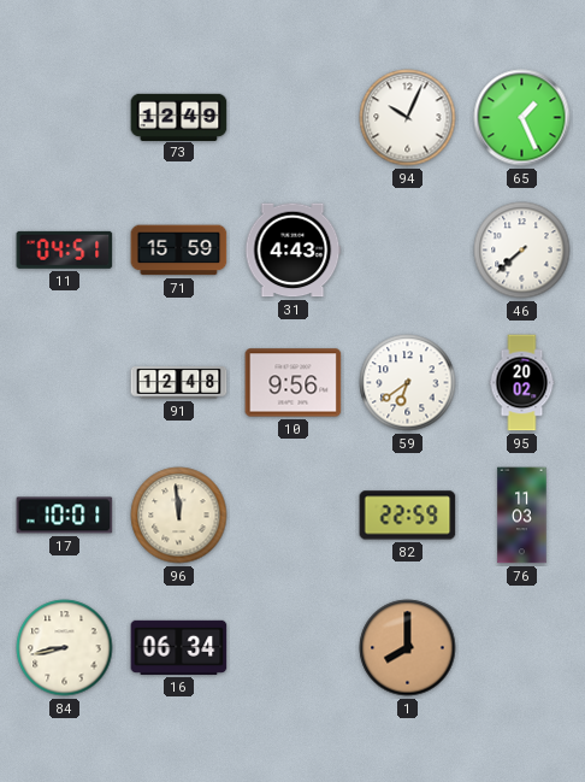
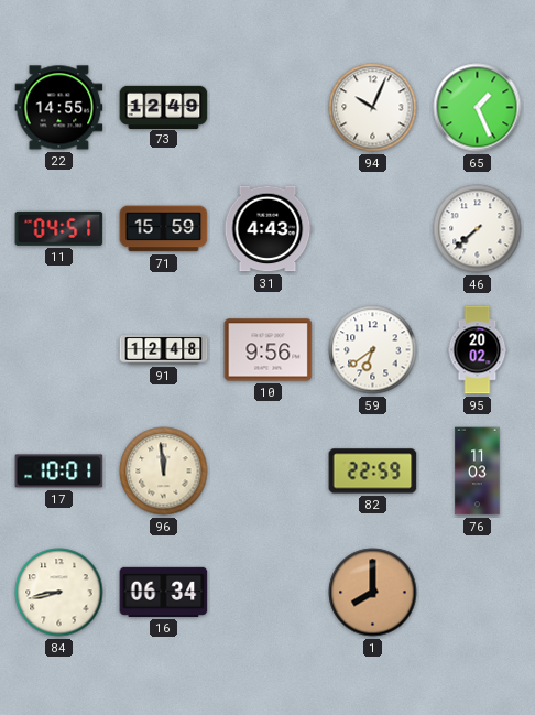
22: none -> 14:55
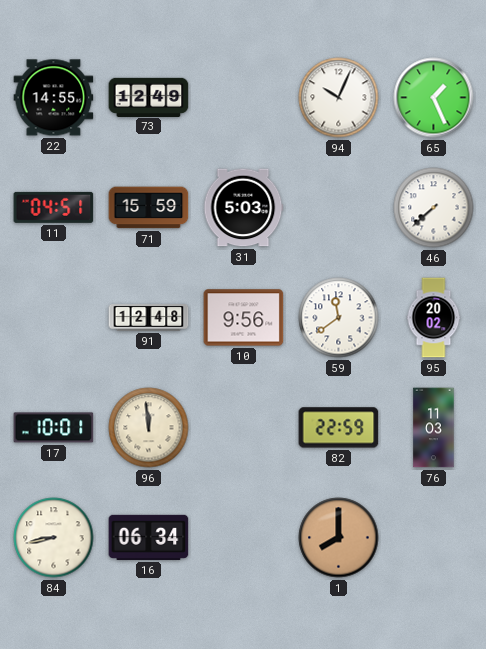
31: 4:43 -> 5:03
59: 6:39 -> 11:39
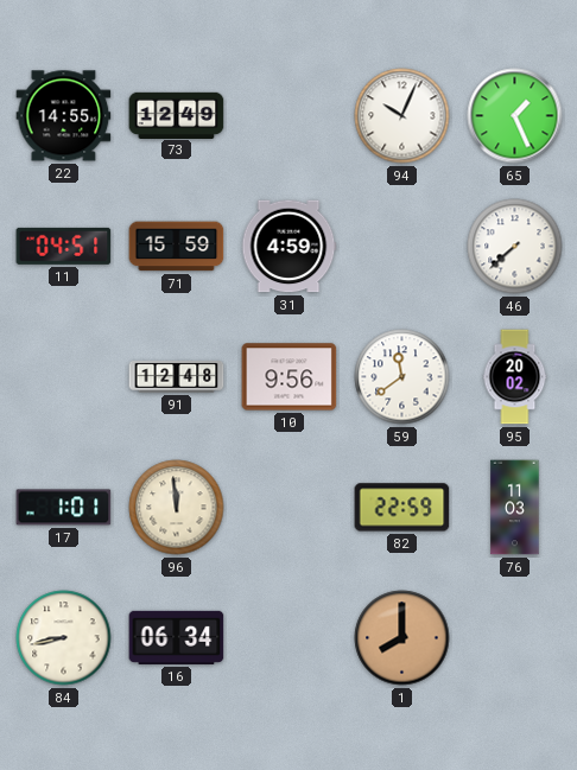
31: 5:03 -> 4:59
17: 10:01 -> 1:01
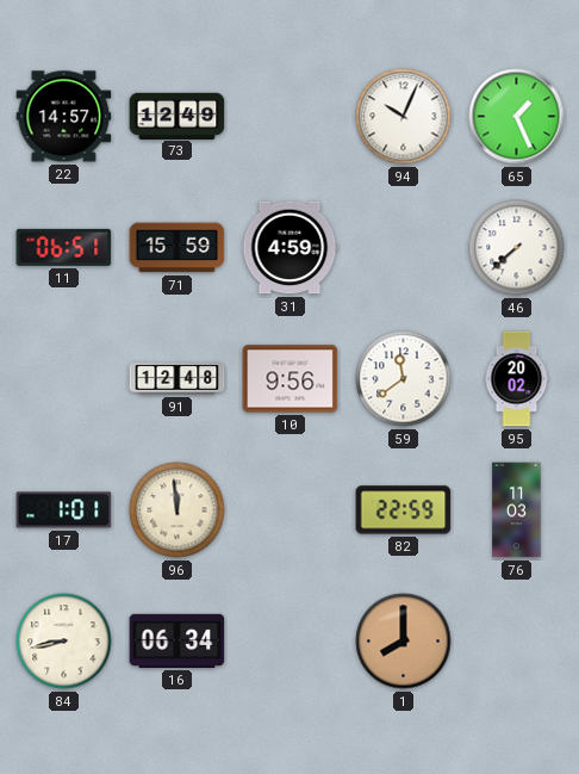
22: 14:55 -> 14:57
11: 04:51 -> 06:51
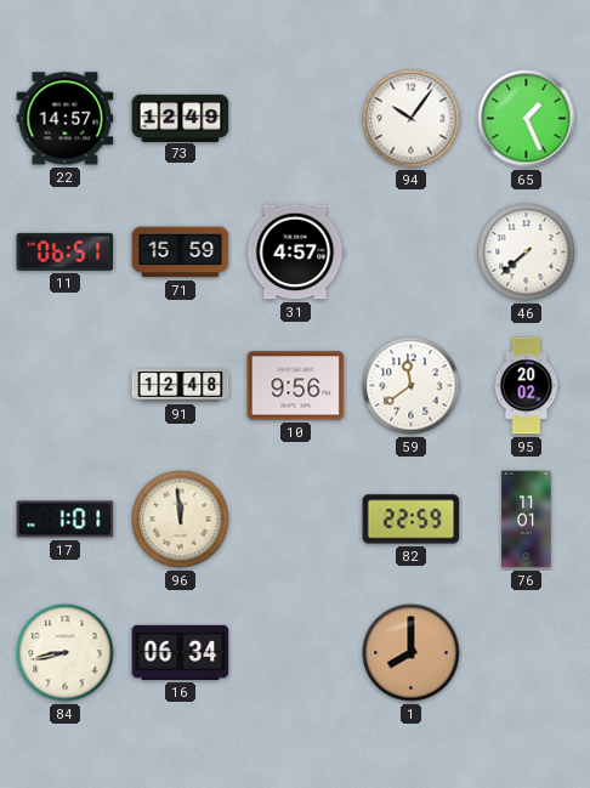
94: 10:04 -> 10:06
31: 4:59 -> 4:57
76: 11:03 -> 11:01
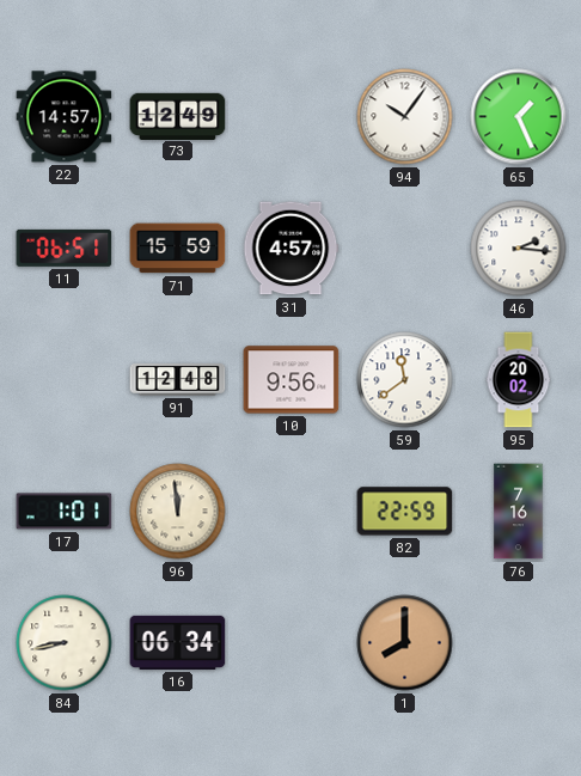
46: 7:38 -> 2:16
76: 11:01 -> 7:16
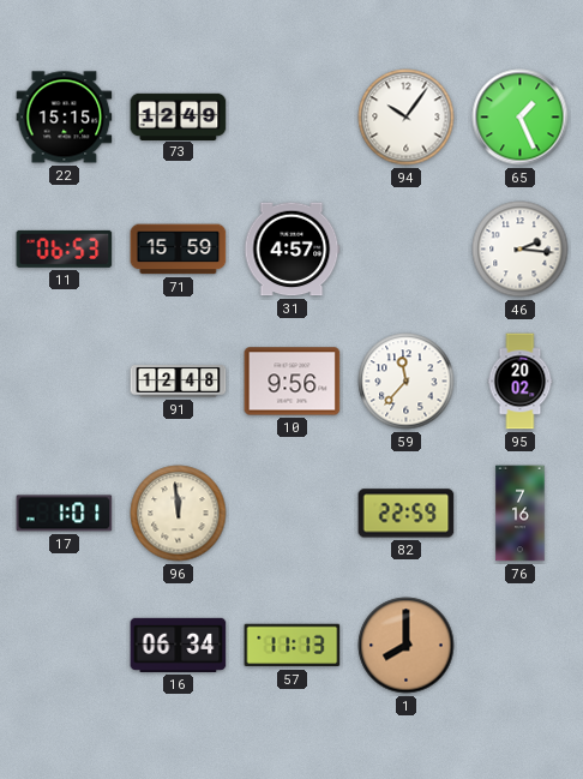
22: 14:57 -> 15:15
11: 06:51 -> 06:53
59: 11:39 -> 11:37
84: 8:43 -> none
57: none -> 11:13
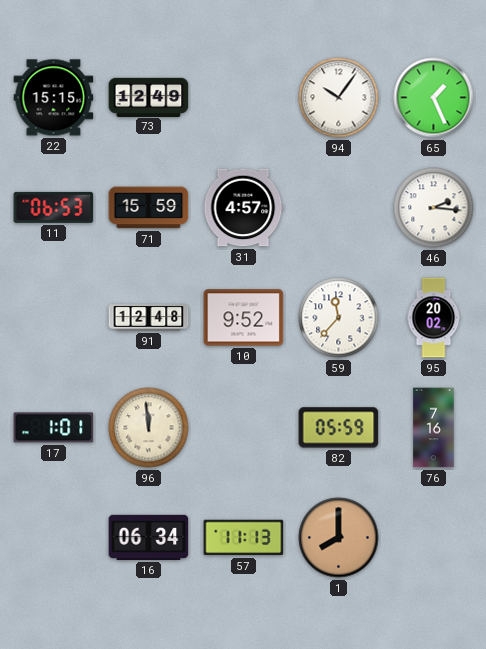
10: 9:56 -> 9:52
82: 22:59 -> 05:59
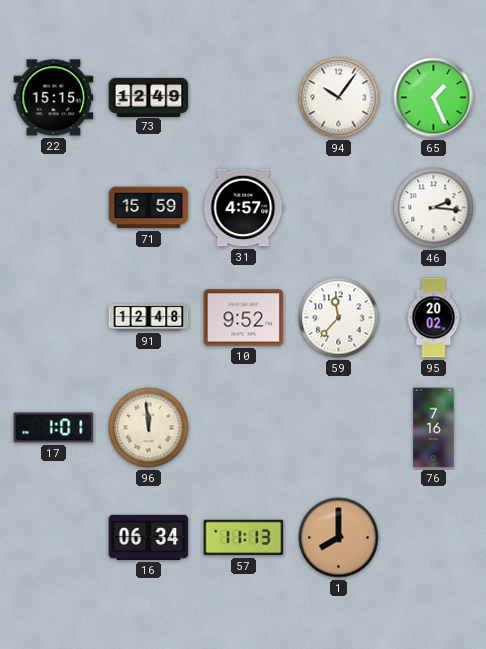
11: 06:53 -> none
82: 05:59 -> none
